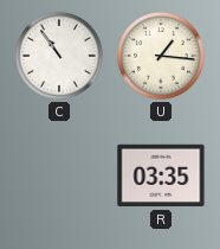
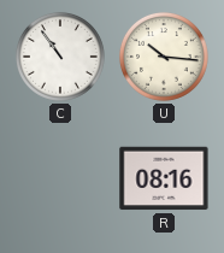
U: 1:16 -> 10:16
R: 03:35 -> 08:16
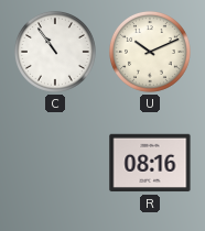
U: 10:16 -> 10:11
